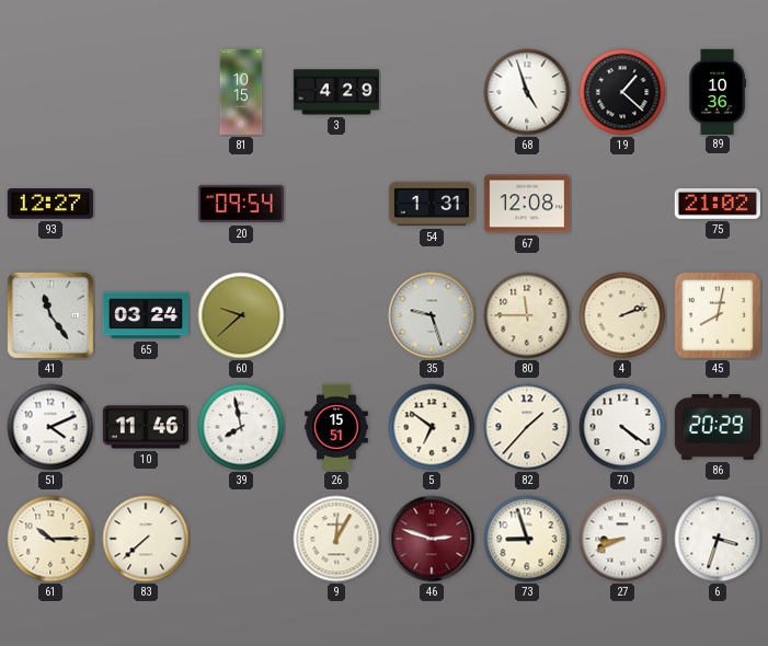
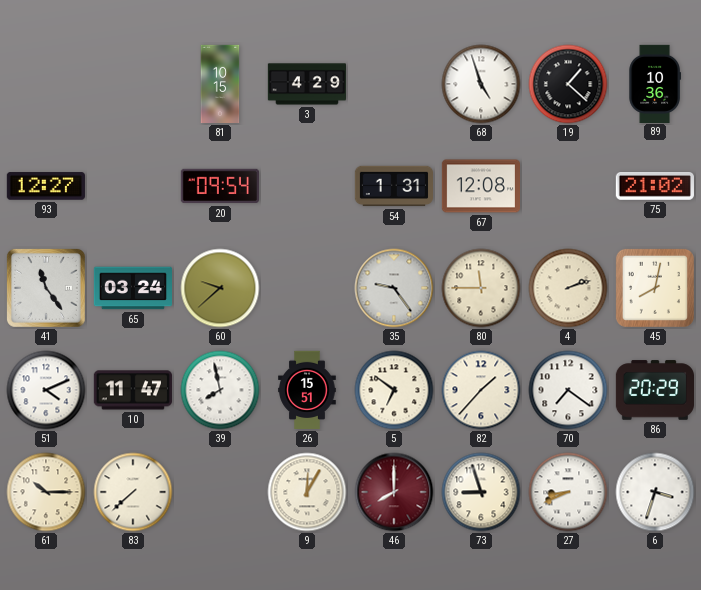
35: 9:27 -> 9:24
10: 11:46 -> 11:47
70: 4:21 -> 7:21
46: 2:48 -> 8:00
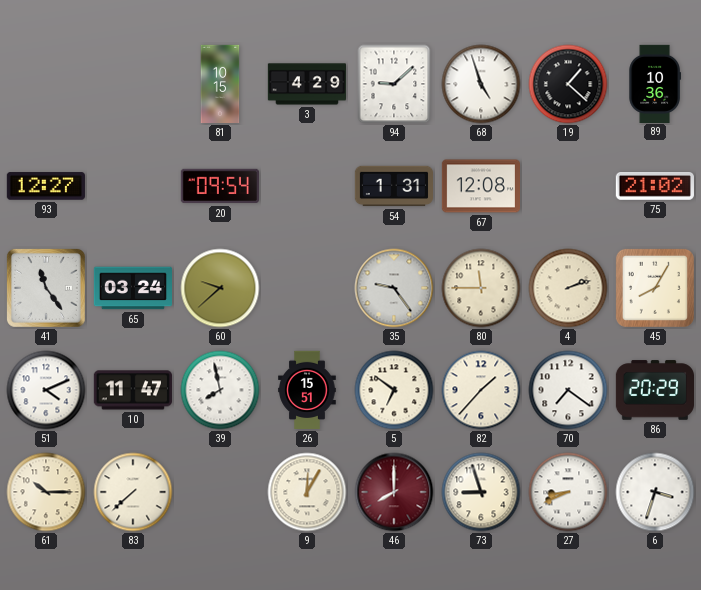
94: none -> 9:08
45: 8:02 -> 8:05
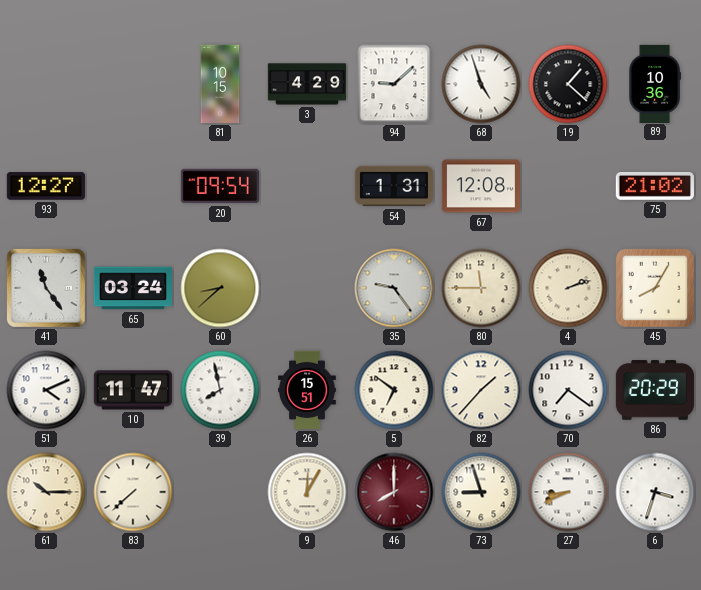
60: 9:38 -> 8:38
